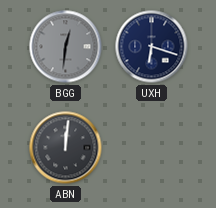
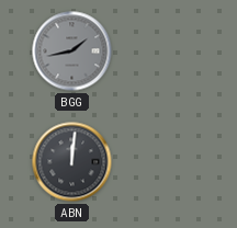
BGG: 12:31 -> 1:43
UXH: 6:18 -> none
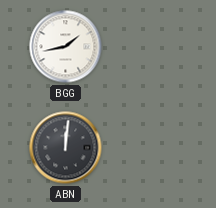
BGG dial: grey -> white
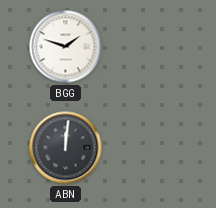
BGG: 1:43 -> 1:48
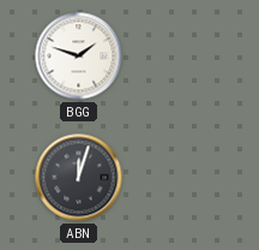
ABN: 12:01 -> 12:03
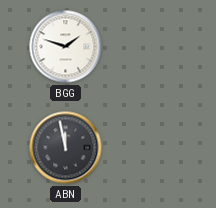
ABN: 12:03 -> 11:58
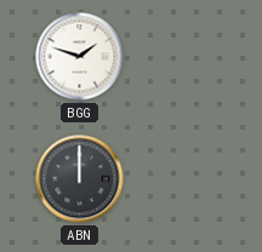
ABN: 11:58 -> 12:00
